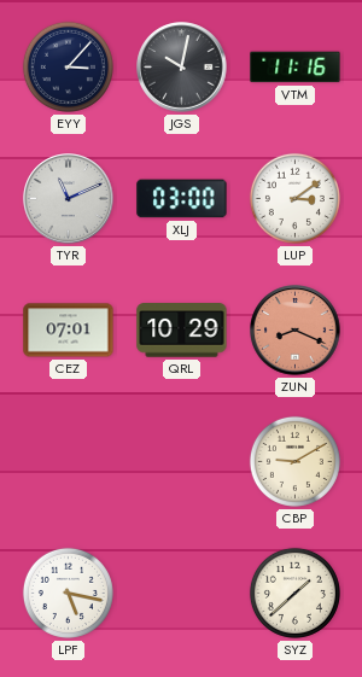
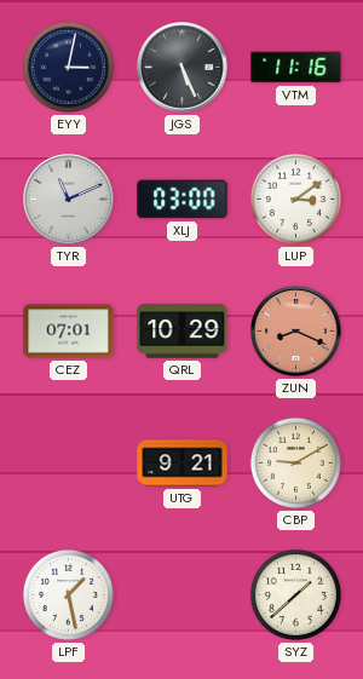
EYY: 3:07 -> 3:02
JGS: 10:02 -> 5:26
UTG: none -> 9:21
LPF: 5:17 -> 1:28
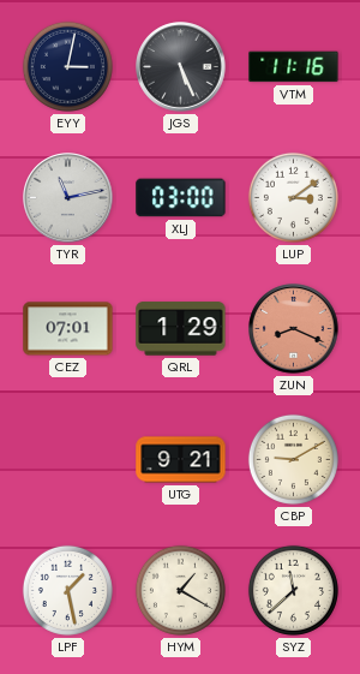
TYR: 11:11 -> 11:13
QRL: 10:29 -> 1:29
HYM: none -> 1:20
SYZ: 1:38 -> 11:38
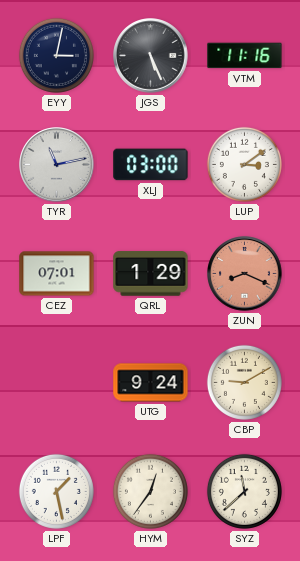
UTG: 9:21 -> 9:24
HYM: 1:20 -> 12:36
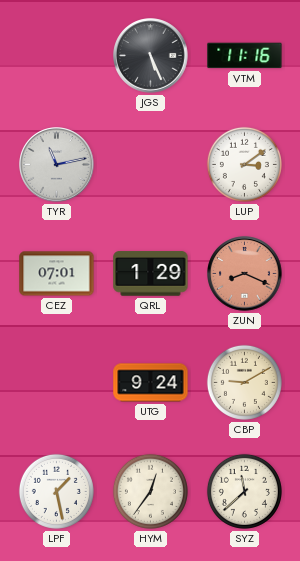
EYY: 3:02 -> none
XLJ: 03:00 -> none
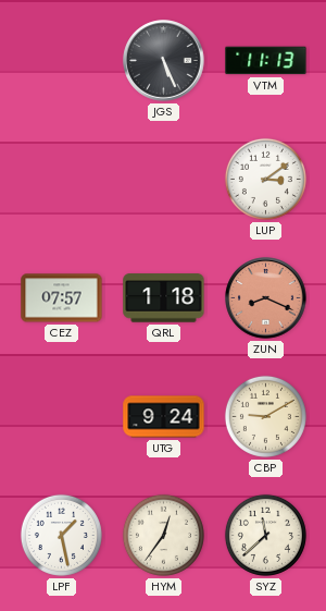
VTM: 11:16 -> 11:13
TYR: 11:13 -> none
CEZ: 07:01 -> 07:57
QRL: 1:29 -> 1:18
